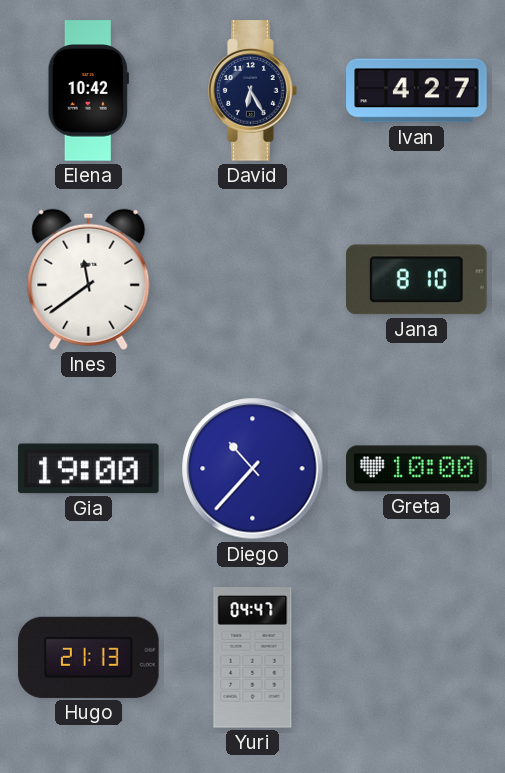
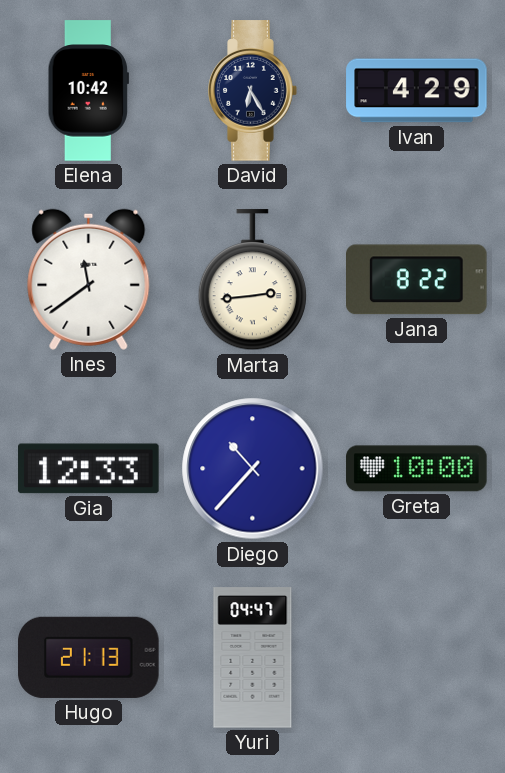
Ivan: 4:27 -> 4:29
Marta: none -> 2:44
Jana: 8:10 -> 8:22
Gia: 19:00 -> 12:33
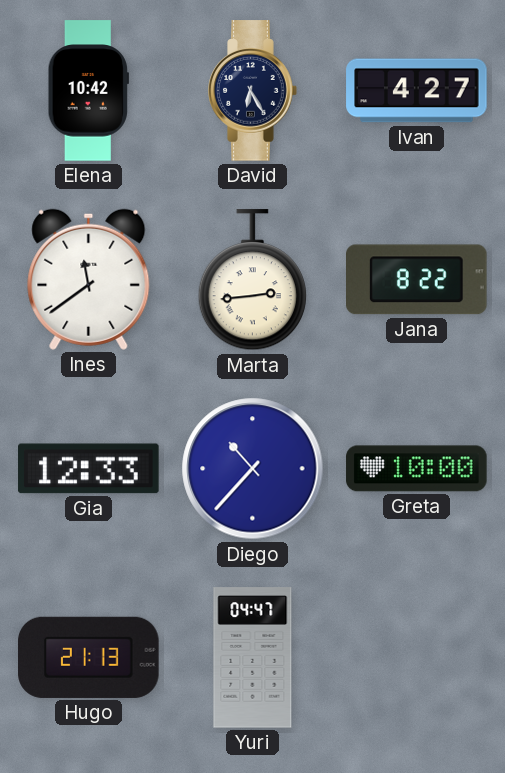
Ivan: 4:29 -> 4:27
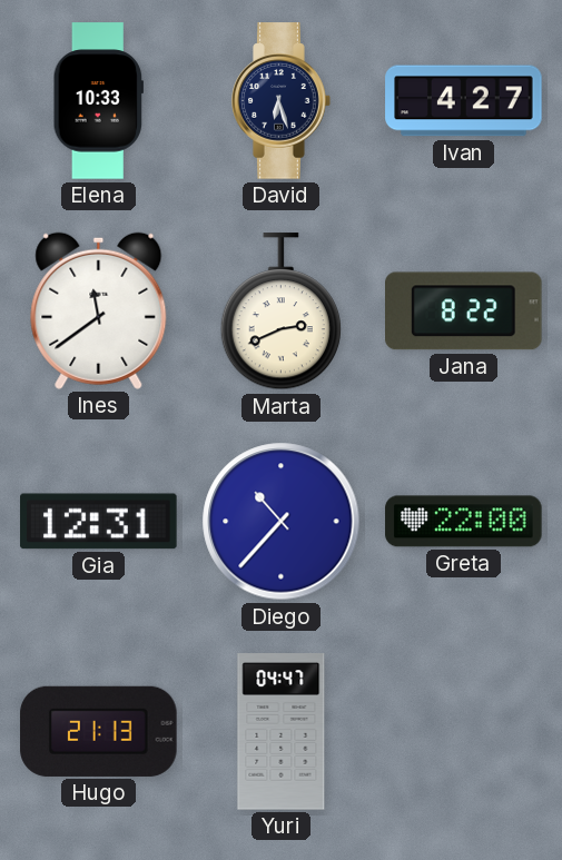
Elena: 10:42 -> 10:33
David: 6:25 -> 6:27
Marta: 2:44 -> 2:41
Gia: 12:33 -> 12:31
Greta: 10:00 -> 22:00
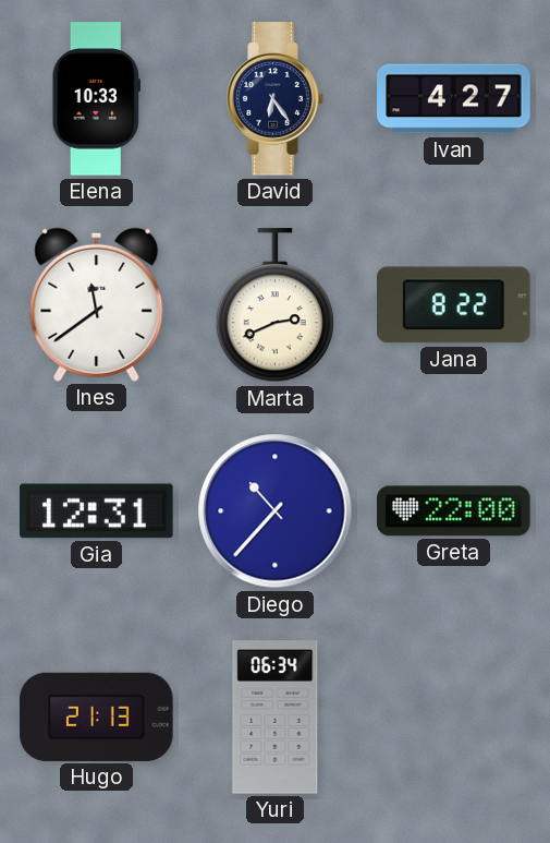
David: 6:27 -> 6:24
Yuri: 04:47 -> 06:34
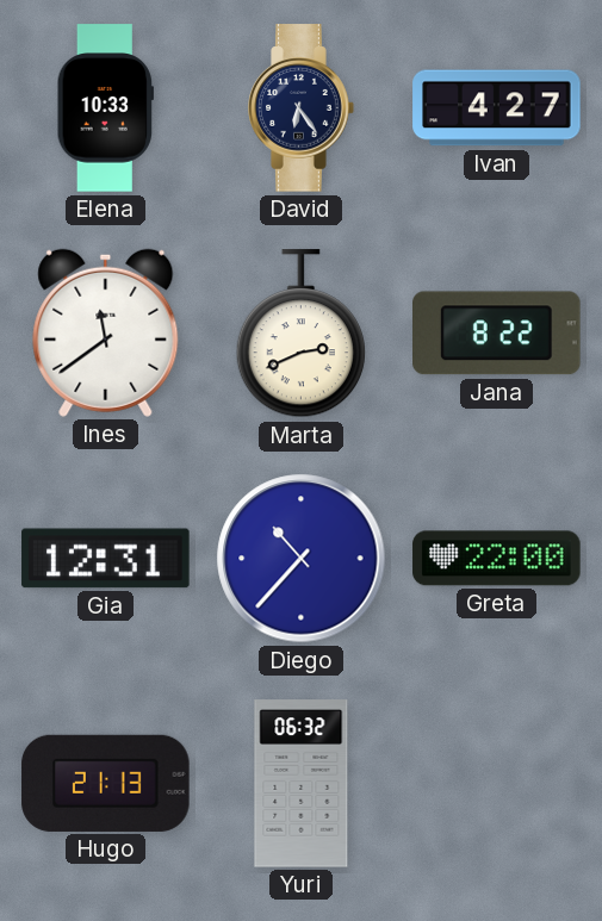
Yuri: 06:34 -> 06:32
